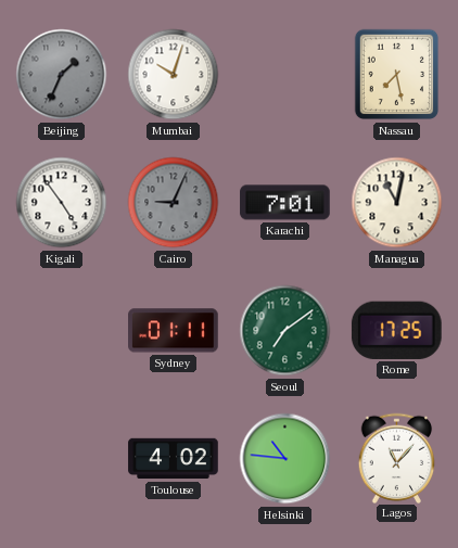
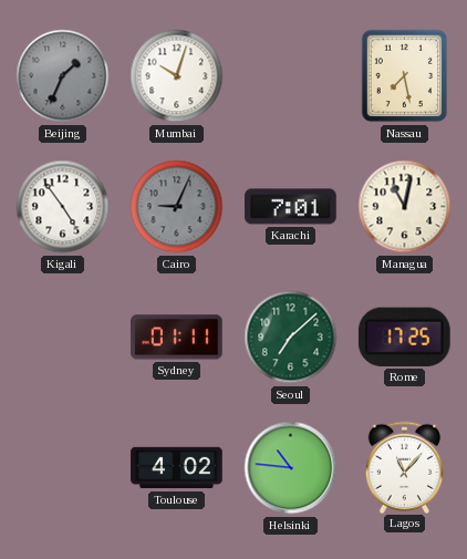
Seoul: 7:09 -> 7:08
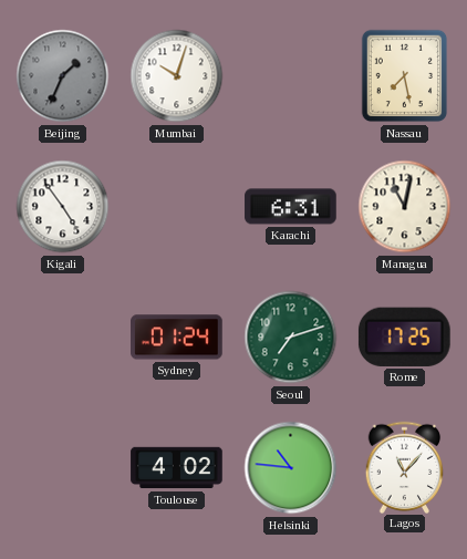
Cairo: 9:04 -> none
Karachi: 7:01 -> 6:31
Sydney: 01:11 -> 01:24
Seoul: 7:08 -> 7:12
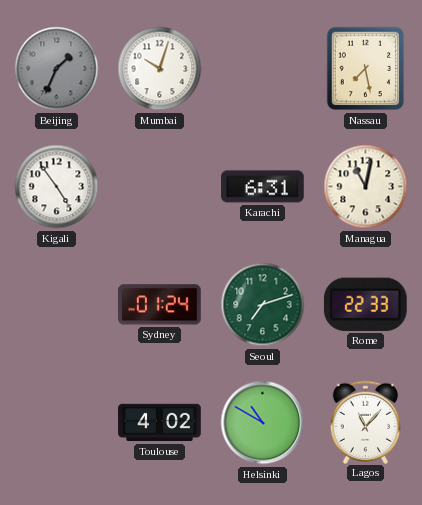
Rome: 17:25 -> 22:33
Helsinki: 10:46 -> 10:50
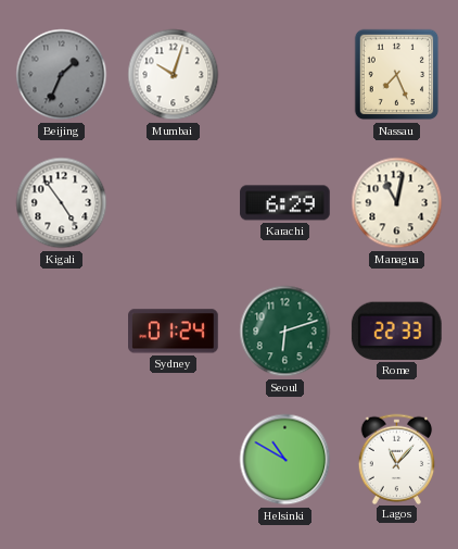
Nassau: 7:28 -> 7:26
Karachi: 6:31 -> 6:29
Seoul: 7:12 -> 6:12
Toulouse: 4:02 -> none
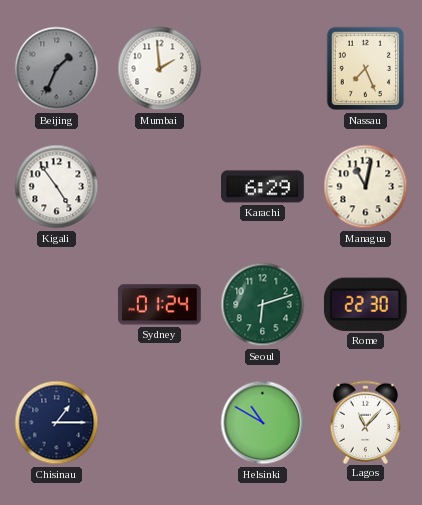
Mumbai: 10:03 -> 1:59
Rome: 22:33 -> 22:30
Chisinau: none -> 1:15
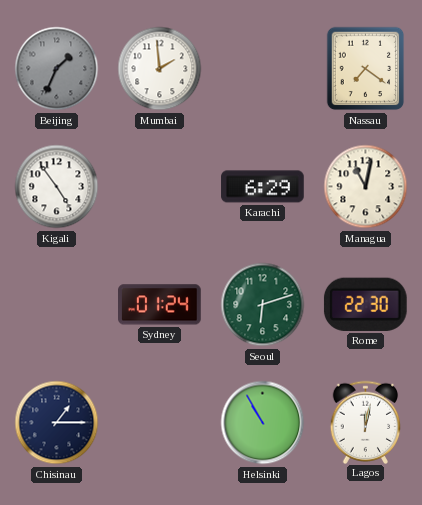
Nassau: 7:26 -> 7:21
Helsinki: 10:50 -> 10:55
Lagos: 11:07 -> 12:02
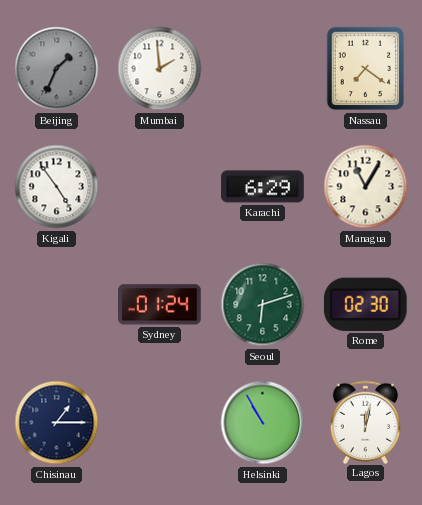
Managua: 11:02 -> 11:05
Rome: 22:30 -> 02:30
